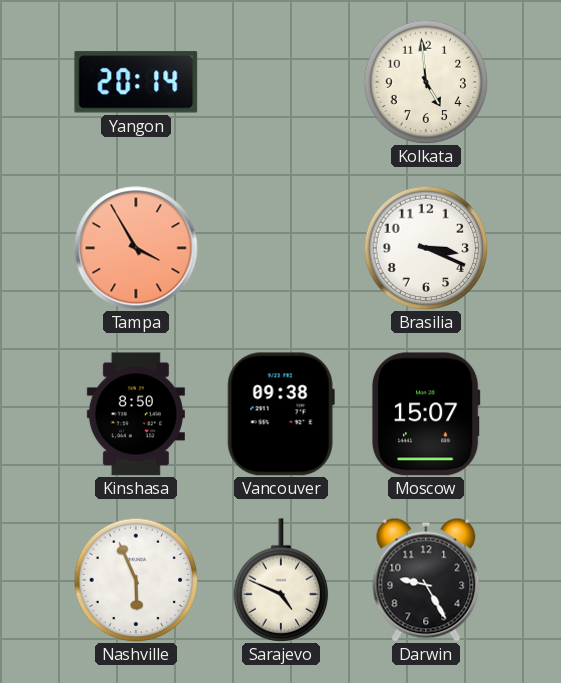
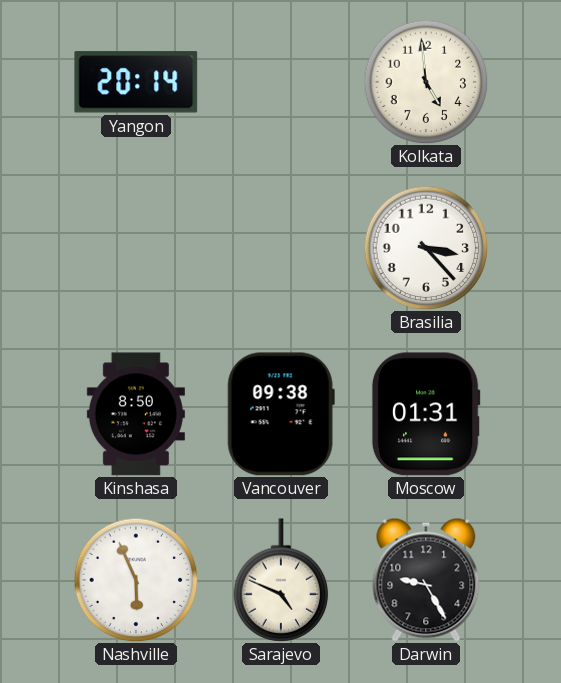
Tampa: 3:55 -> none
Brasilia: 3:19 -> 3:23
Moscow: 15:07 -> 01:31
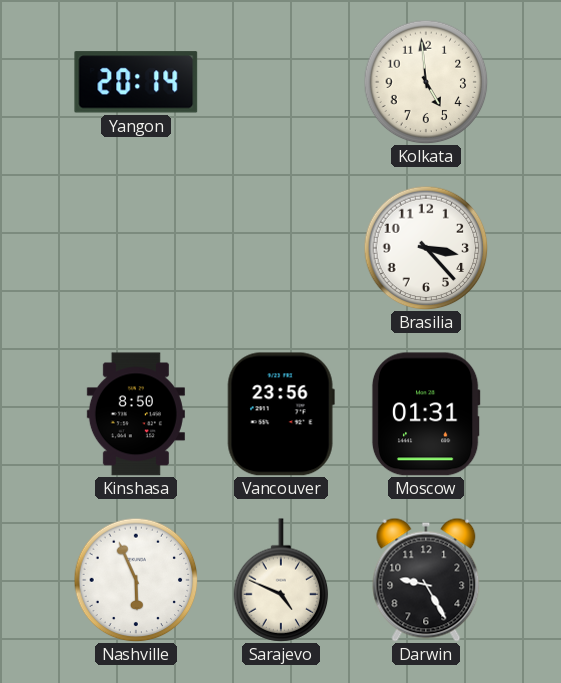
Vancouver: 09:38 -> 23:56
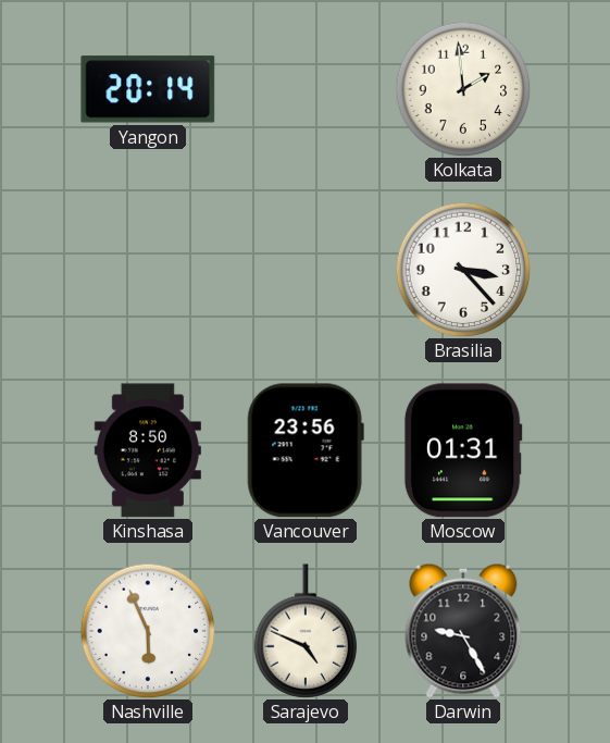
Kolkata: 4:59 -> 1:59
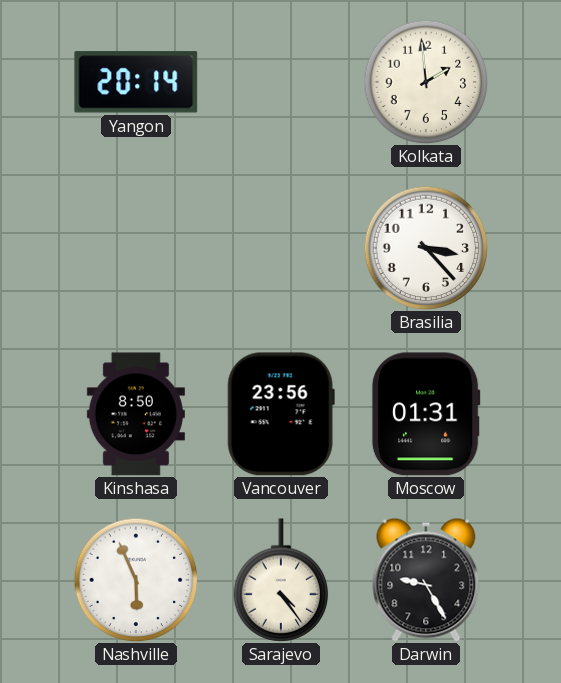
Sarajevo: 4:49 -> 4:24
